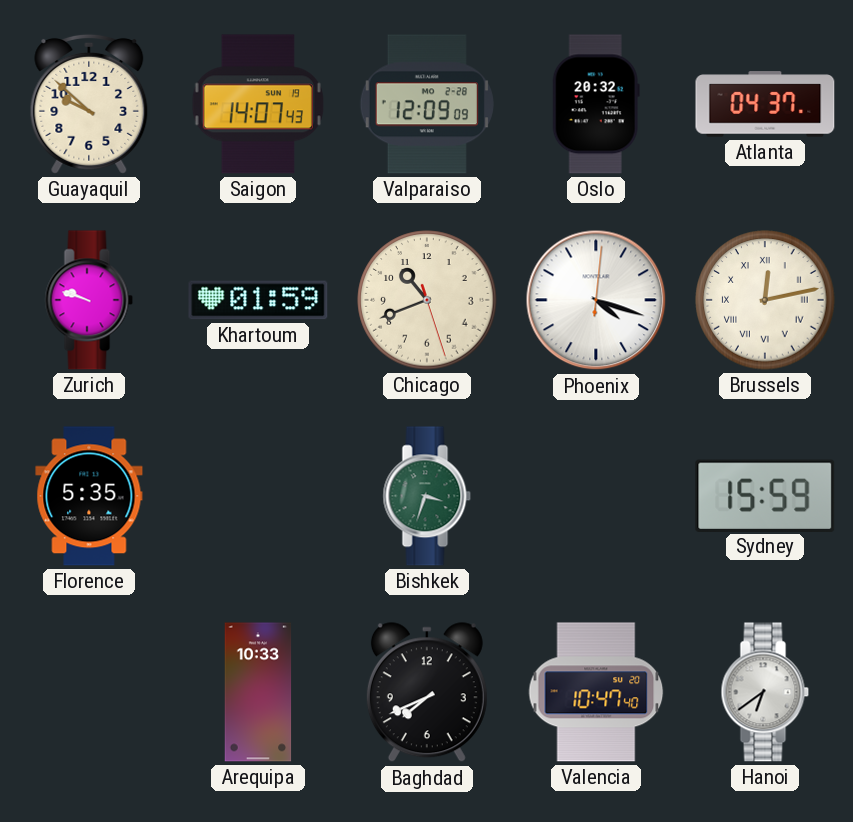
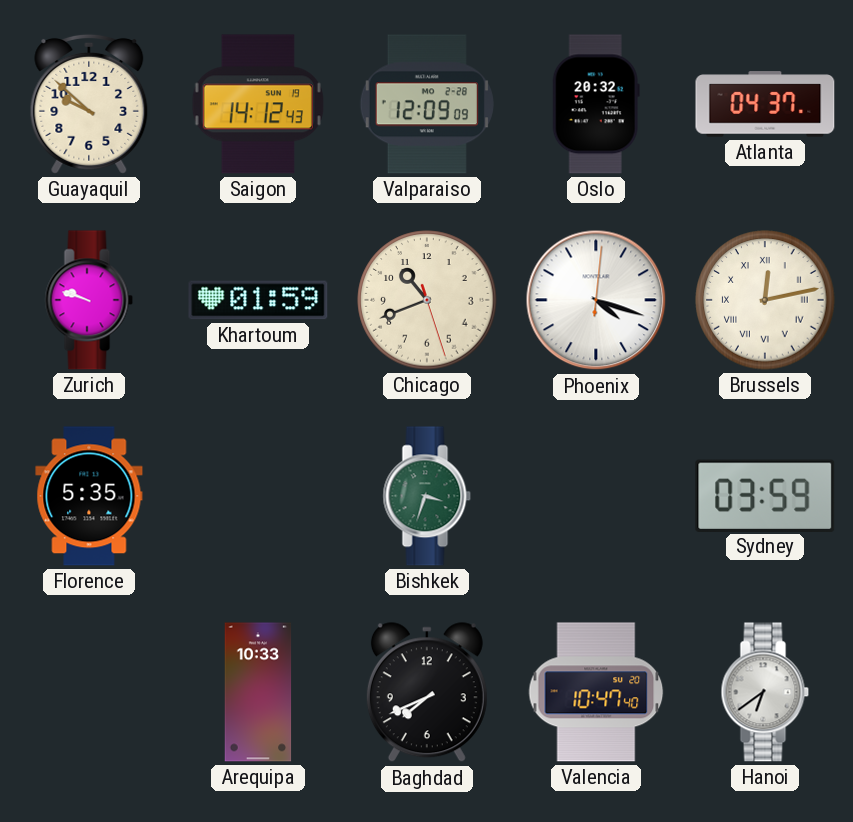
Saigon: 14:07 -> 14:12
Sydney: 15:59 -> 03:59
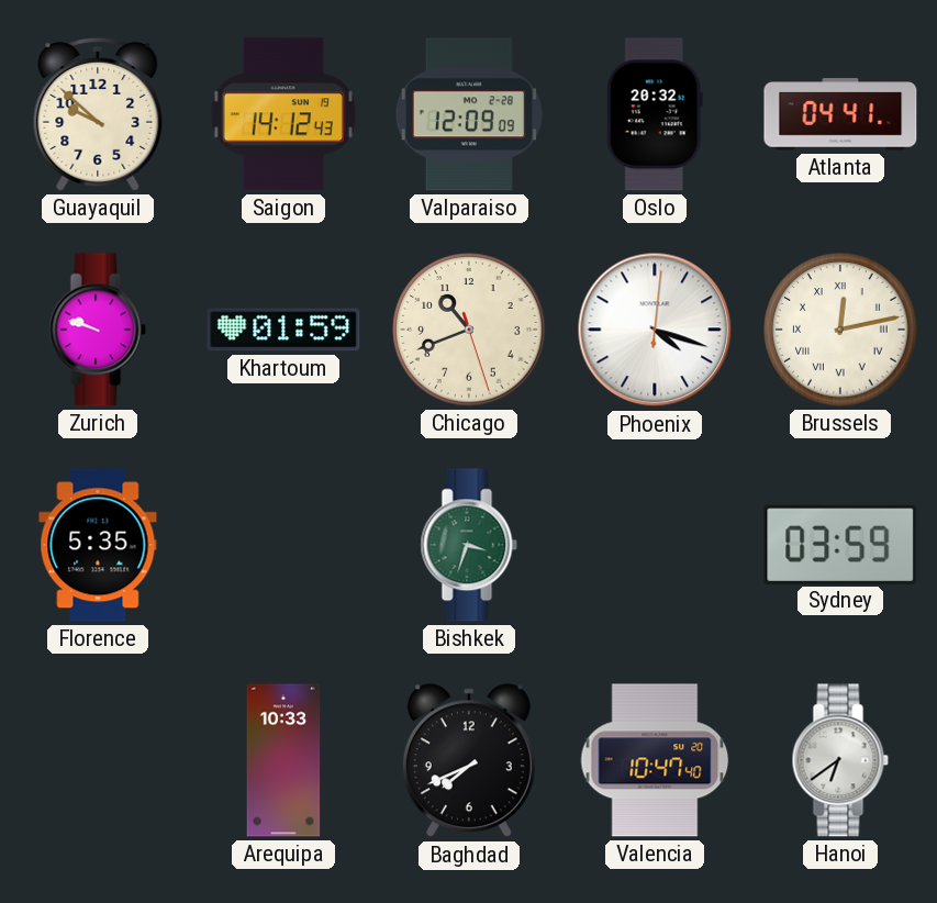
Atlanta: 04:37 -> 04:41
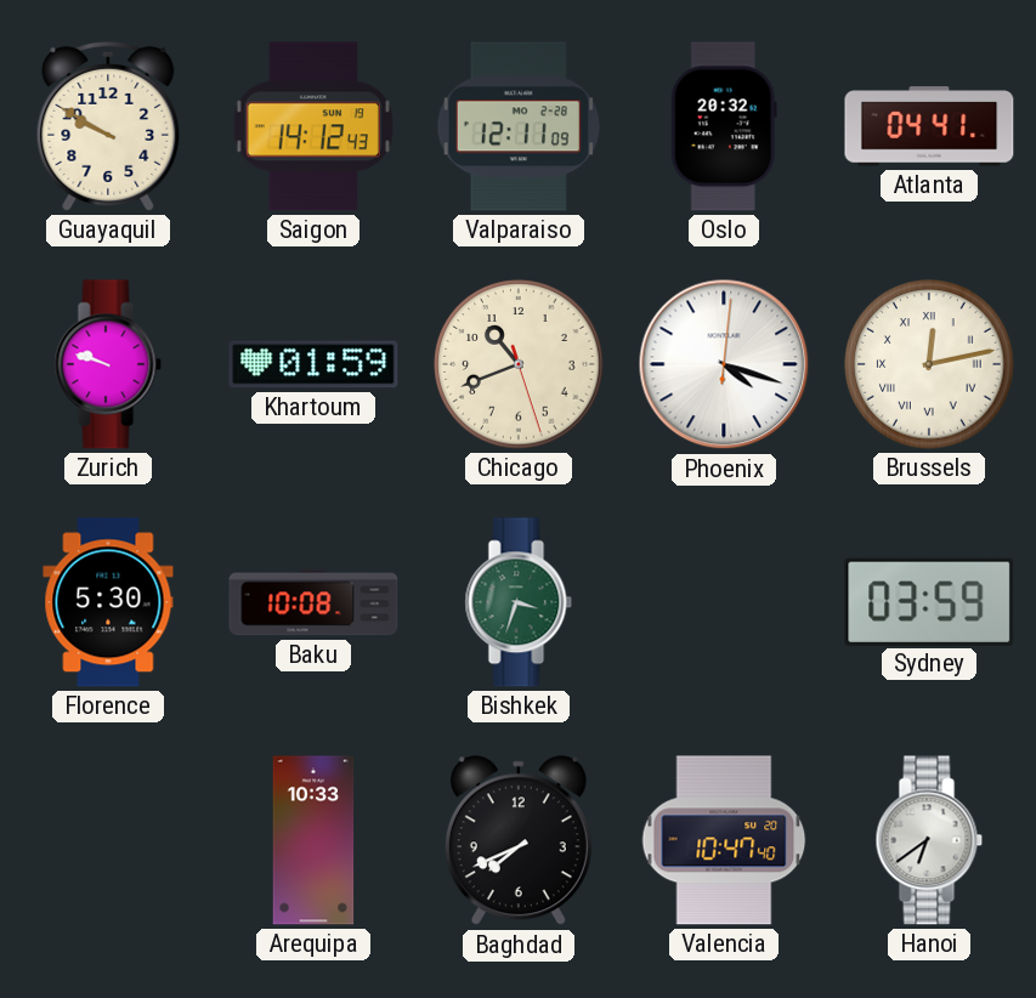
Guayaquil: 9:52 -> 9:50
Valparaiso: 12:09 -> 12:11
Florence: 5:35 -> 5:30
Baku: none -> 10:08
